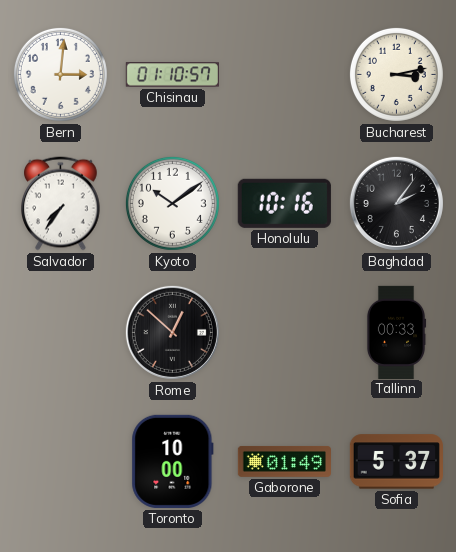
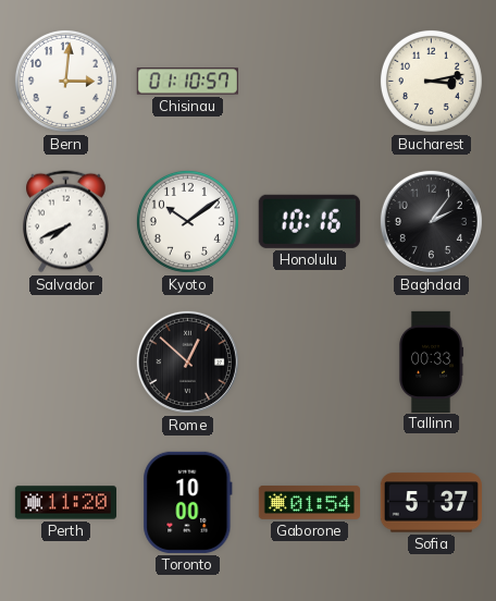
Salvador: 7:36 -> 7:41
Perth: none -> 11:20
Gaborone: 01:49 -> 01:54
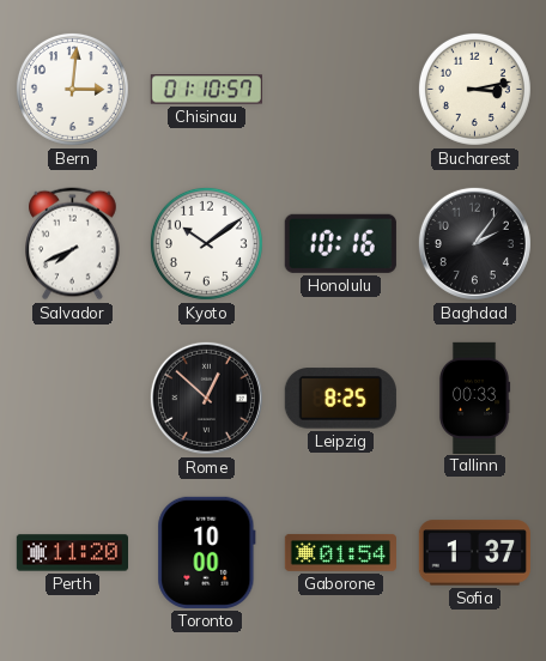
Leipzig: none -> 8:25
Sofia: 5:37 -> 1:37
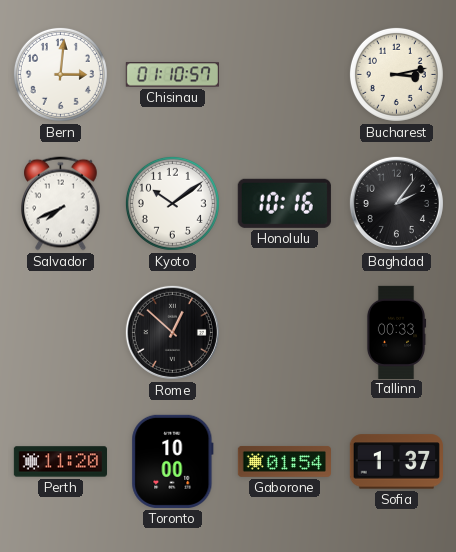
Leipzig: 8:25 -> none
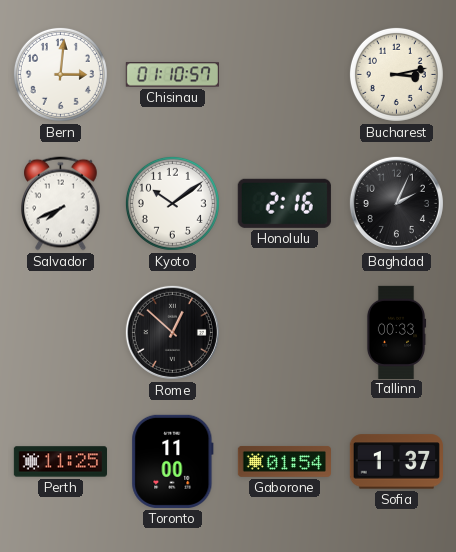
Honolulu: 10:16 -> 2:16
Baghdad: 2:06 -> 2:04
Perth: 11:20 -> 11:25
Toronto: 10:00 -> 11:00
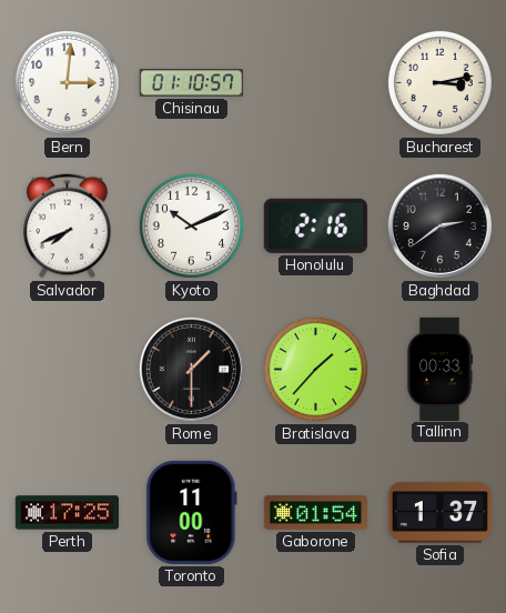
Kyoto: 10:09 -> 10:11
Baghdad: 2:04 -> 2:39
Rome: 12:52 -> 1:30
Bratislava: none -> 1:37
Perth: 11:25 -> 17:25
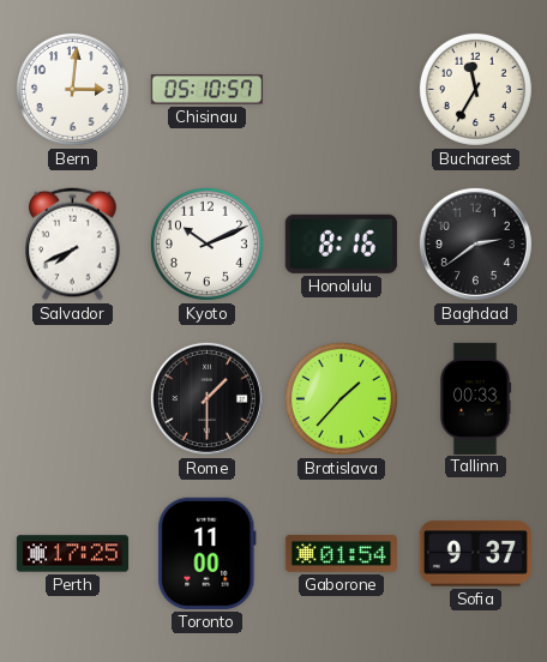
Chisinau: 01:10 -> 05:10
Bucharest: 3:13 -> 11:35
Honolulu: 2:16 -> 8:16
Sofia: 1:37 -> 9:37
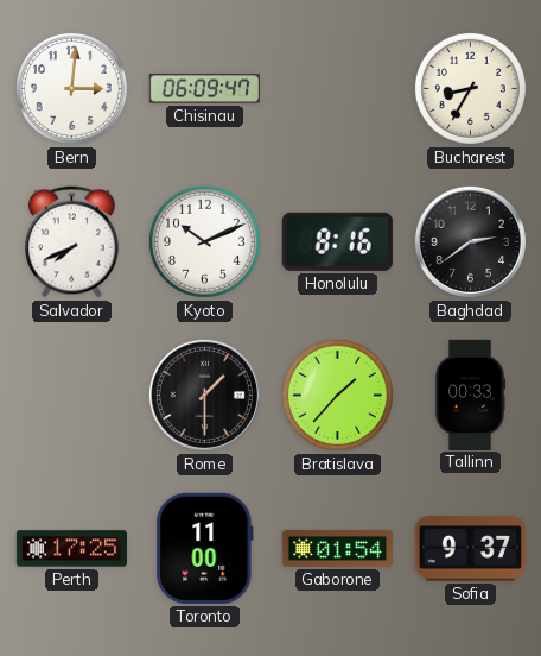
Chisinau: 05:10 -> 06:09
Bucharest: 11:35 -> 8:35
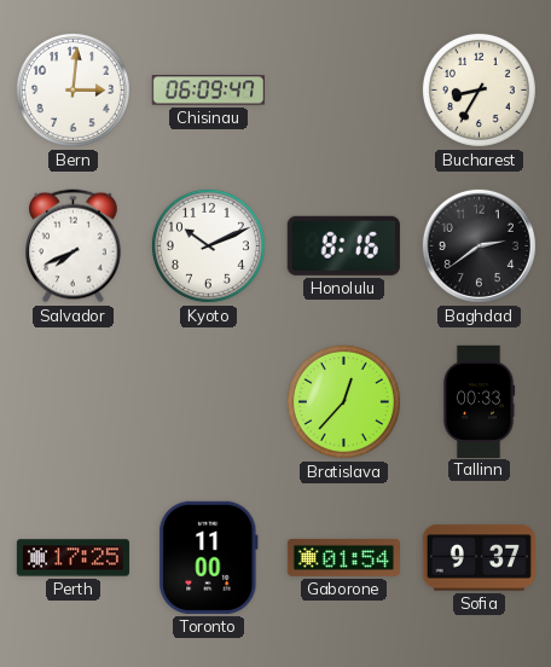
Rome: 1:30 -> none
Bratislava: 1:37 -> 12:37
